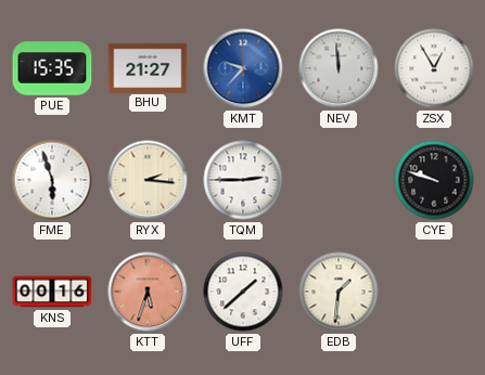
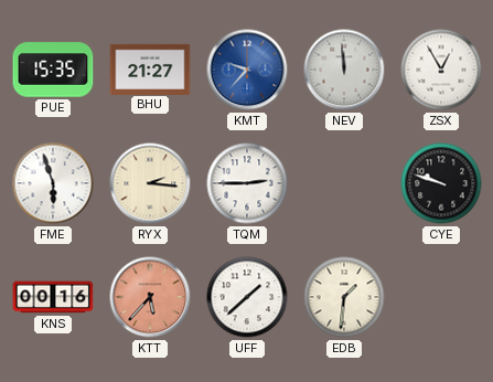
KTT: 5:33 -> 5:37
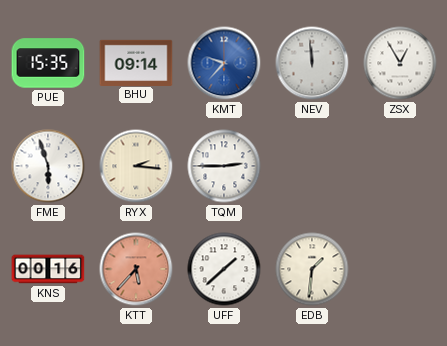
BHU: 21:27 -> 09:14
CYE: 9:48 -> none
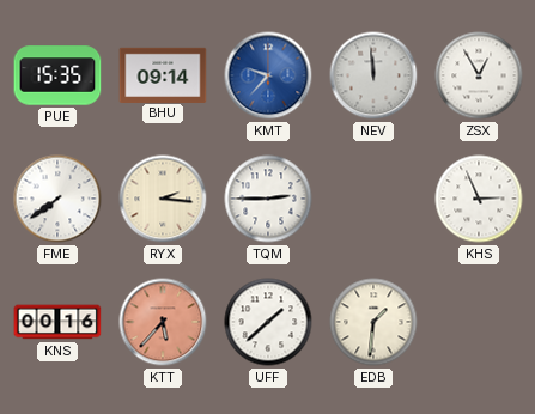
FME: 5:57 -> 7:39
KHS: none -> 2:56
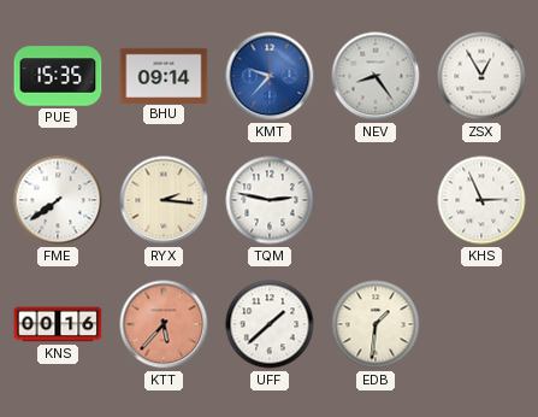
NEV: 11:59 -> 8:24
TQM: 2:45 -> 2:47
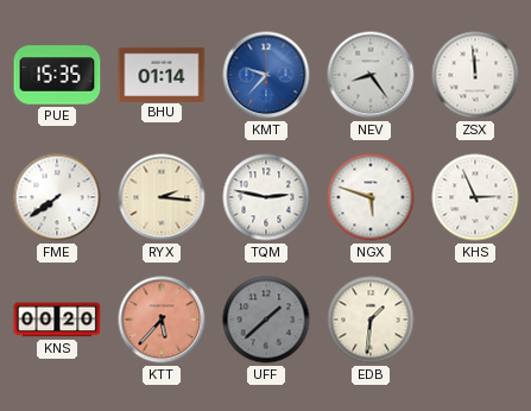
BHU: 09:14 -> 01:14
ZSX: 12:55 -> 11:59
NGX: none -> 5:48
KNS: 00:16 -> 00:20
UFF dial: white -> grey
